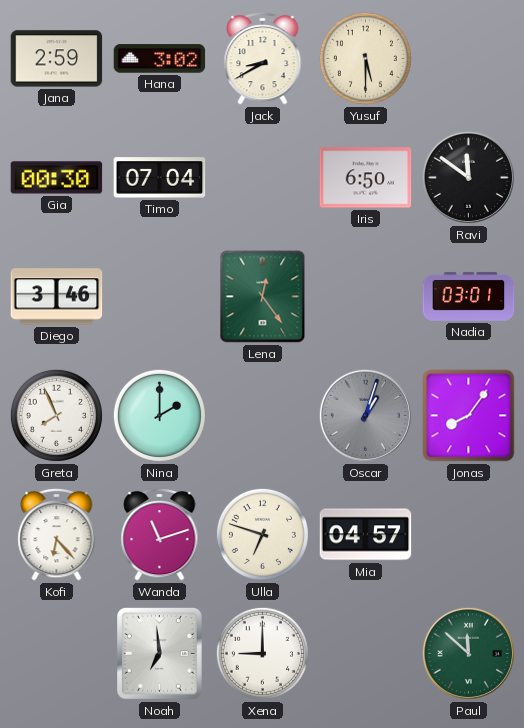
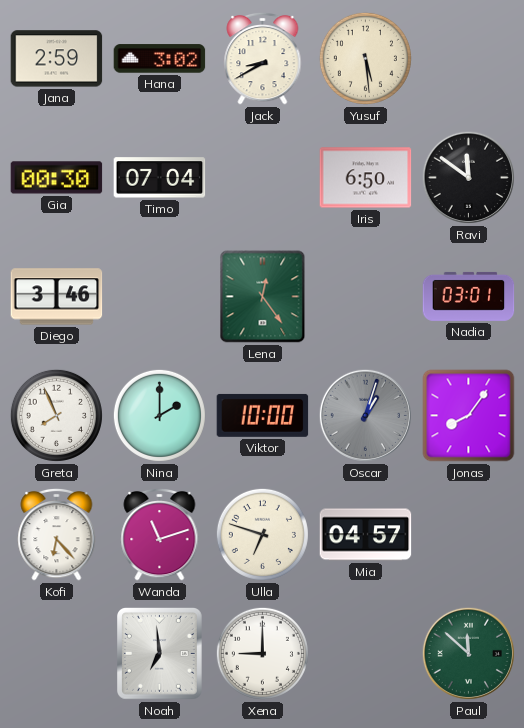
Yusuf: 5:30 -> 5:29
Viktor: none -> 10:00
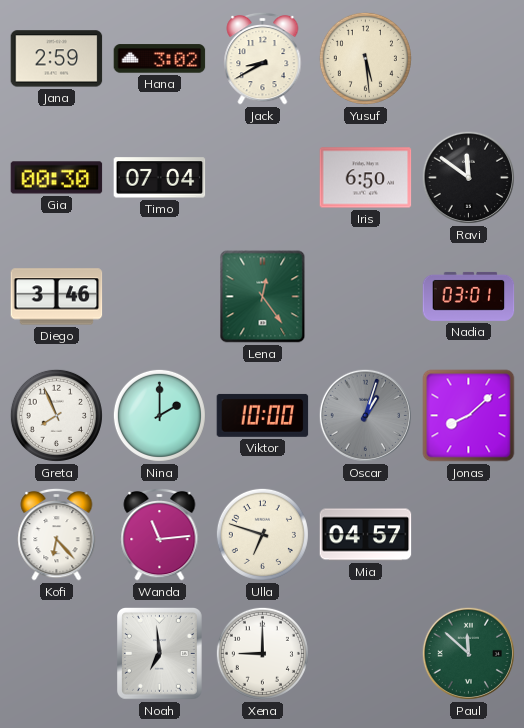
Jonas: 8:06 -> 8:08
Wanda: 11:12 -> 11:14
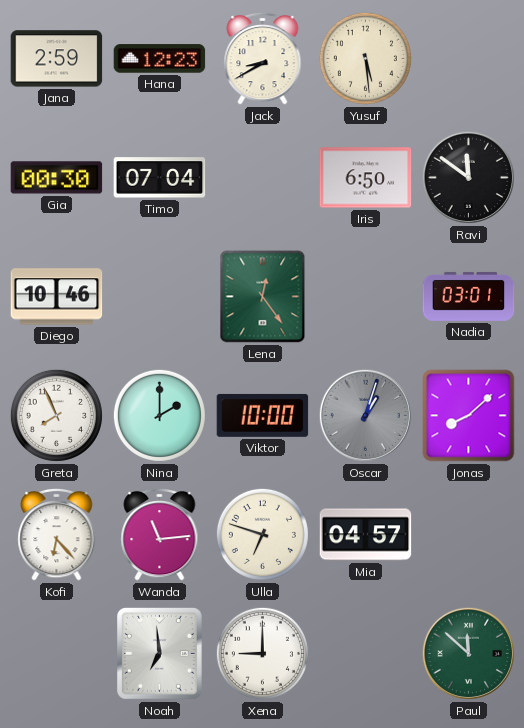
Hana: 3:02 -> 12:23
Diego: 3:46 -> 10:46
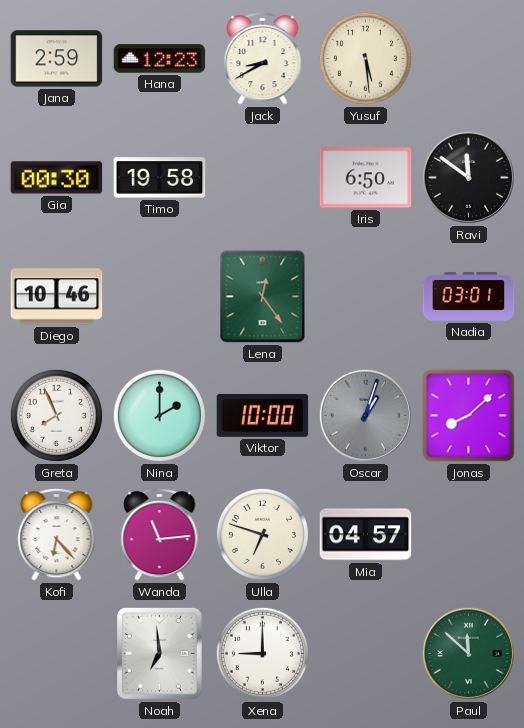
Timo: 07:04 -> 19:58
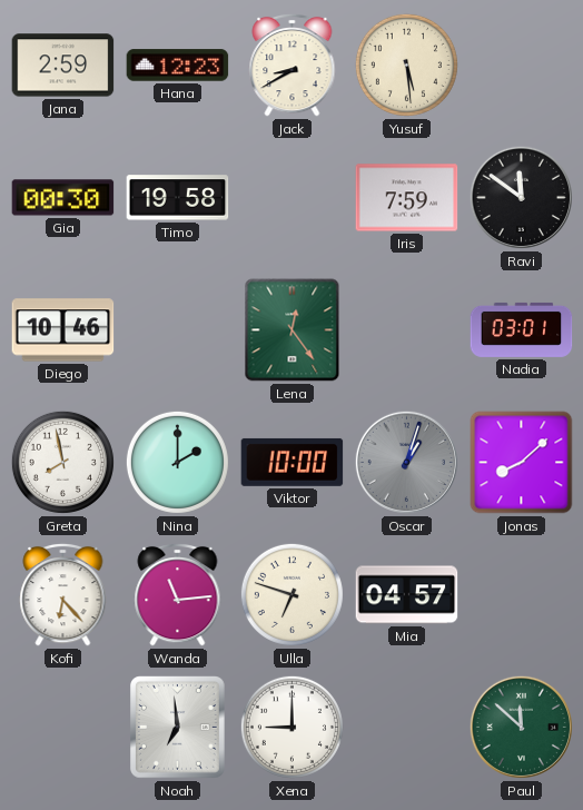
Iris: 6:50 -> 7:59
Greta: 7:56 -> 7:58
